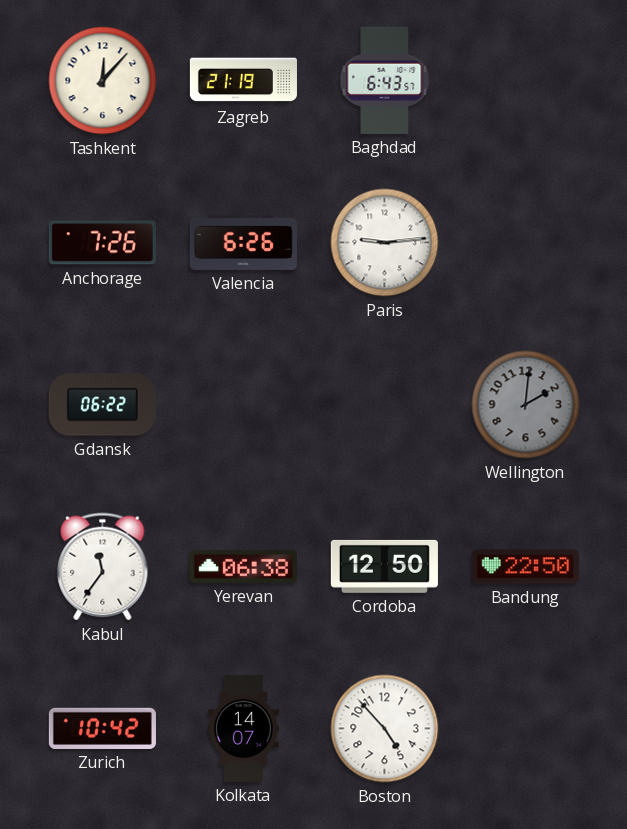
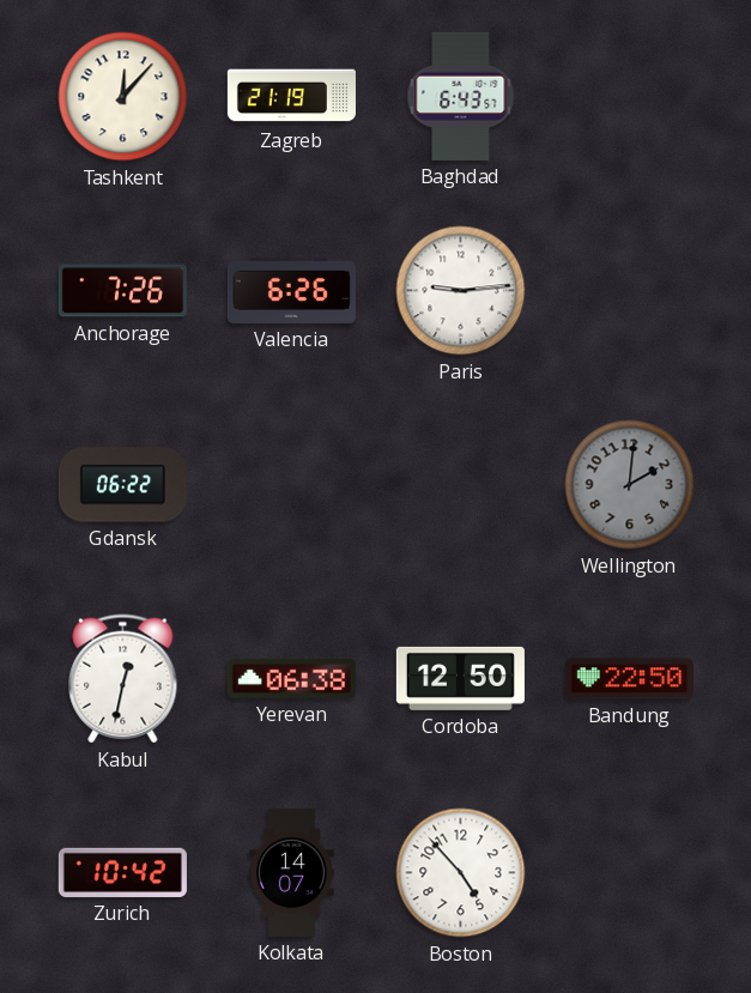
Kabul: 11:36 -> 12:32
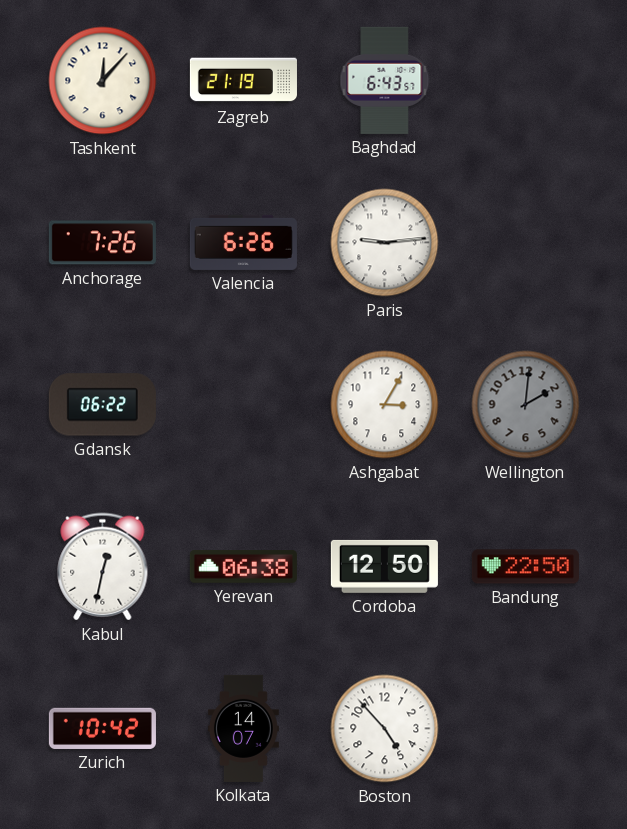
Ashgabat: none -> 3:05
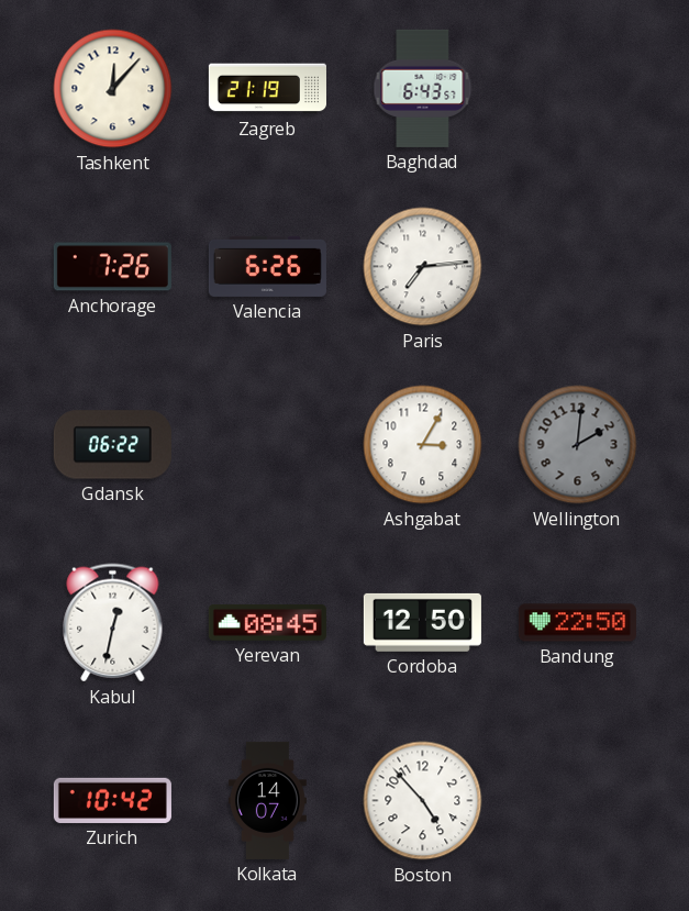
Paris: 9:14 -> 7:14
Yerevan: 06:38 -> 08:45
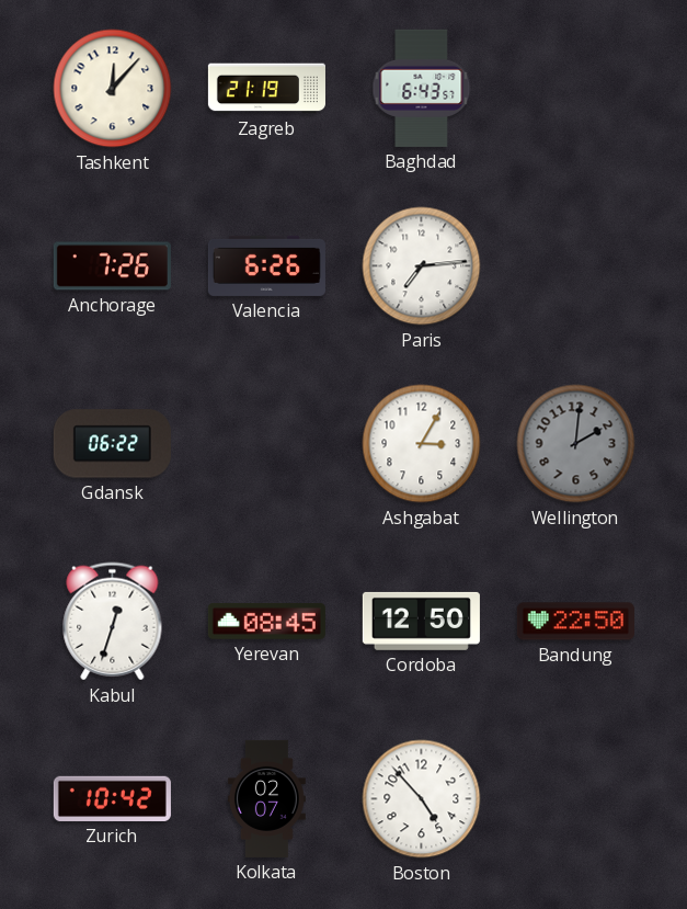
Kabul: 12:32 -> 12:33
Kolkata: 14:07 -> 02:07
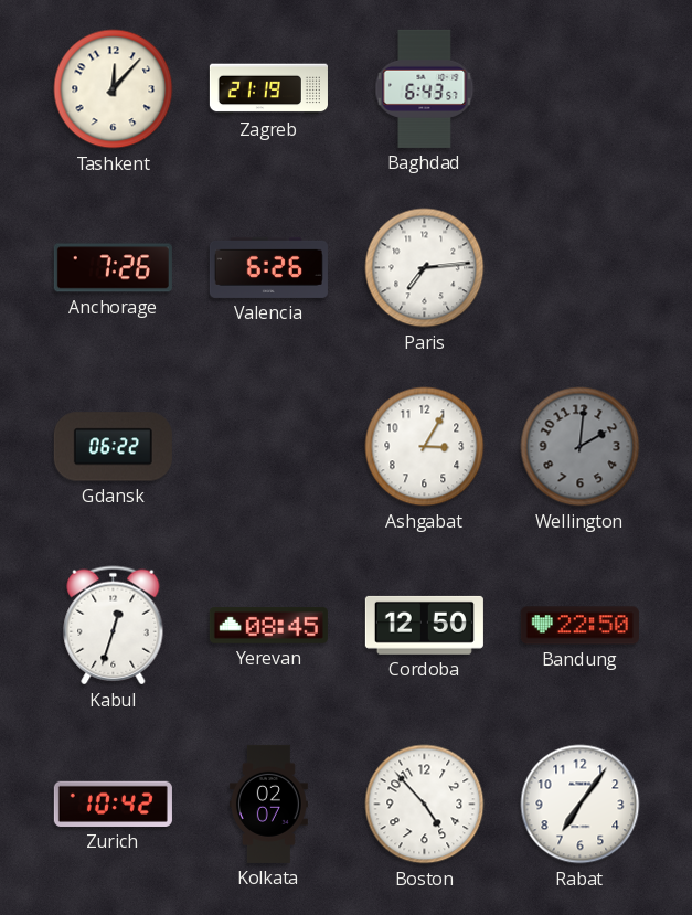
Rabat: none -> 7:06
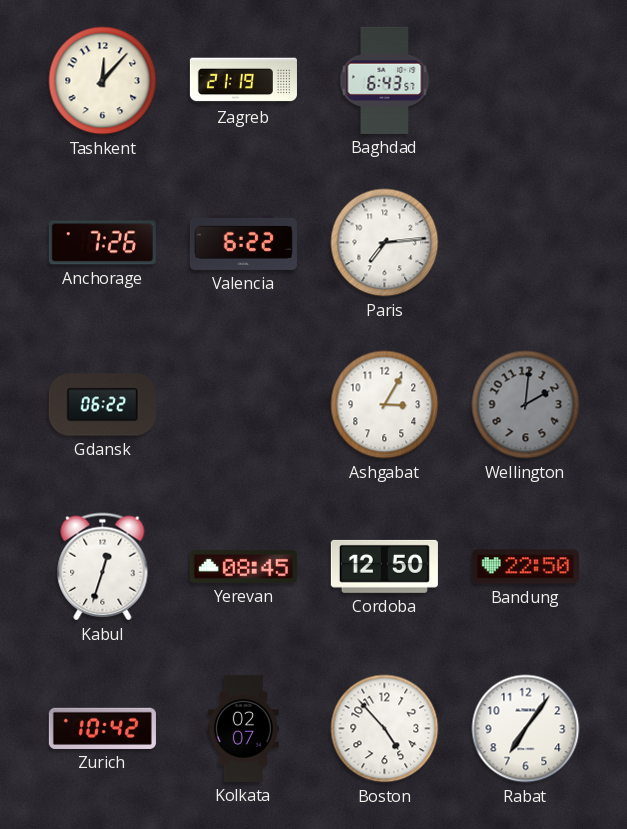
Valencia: 6:26 -> 6:22
